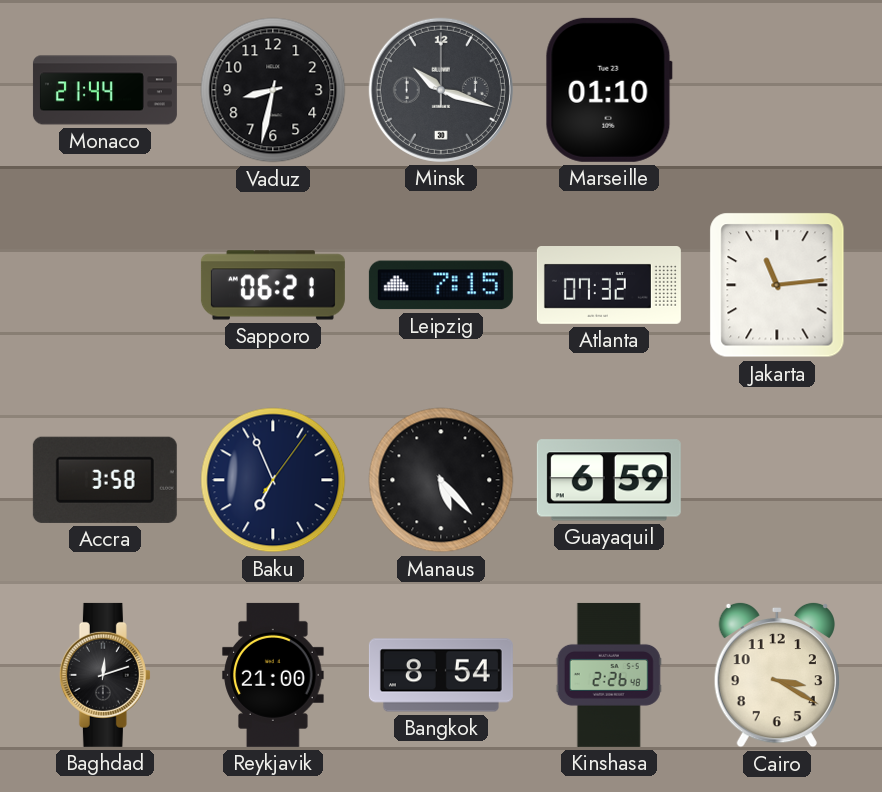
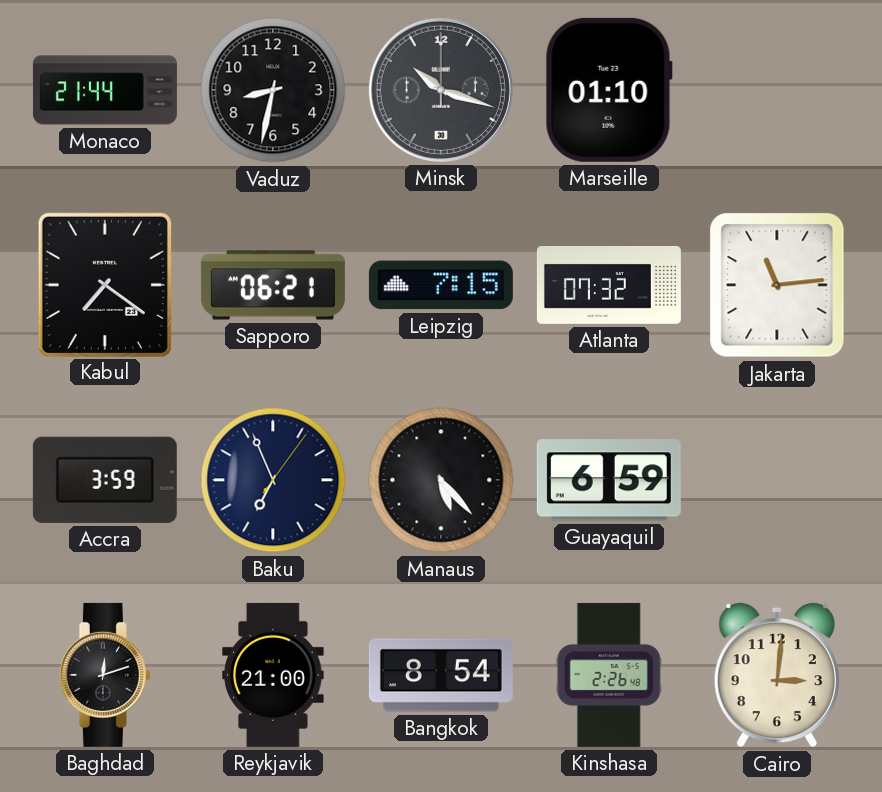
Kabul: none -> 7:21
Accra: 3:58 -> 3:59
Cairo: 3:20 -> 3:01
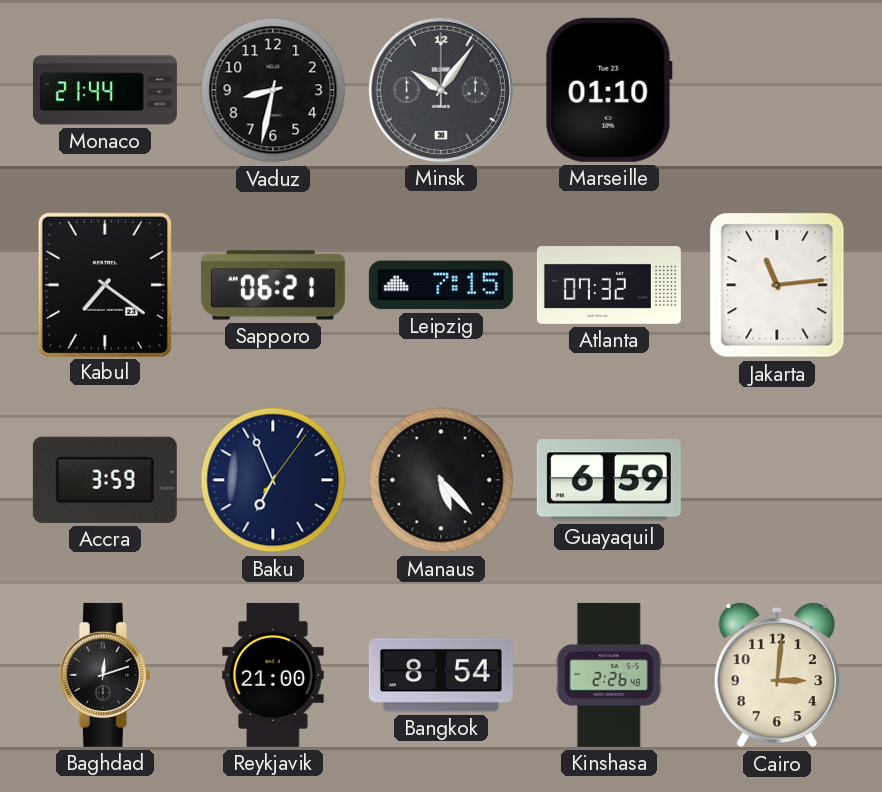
Minsk: 10:18 -> 10:06
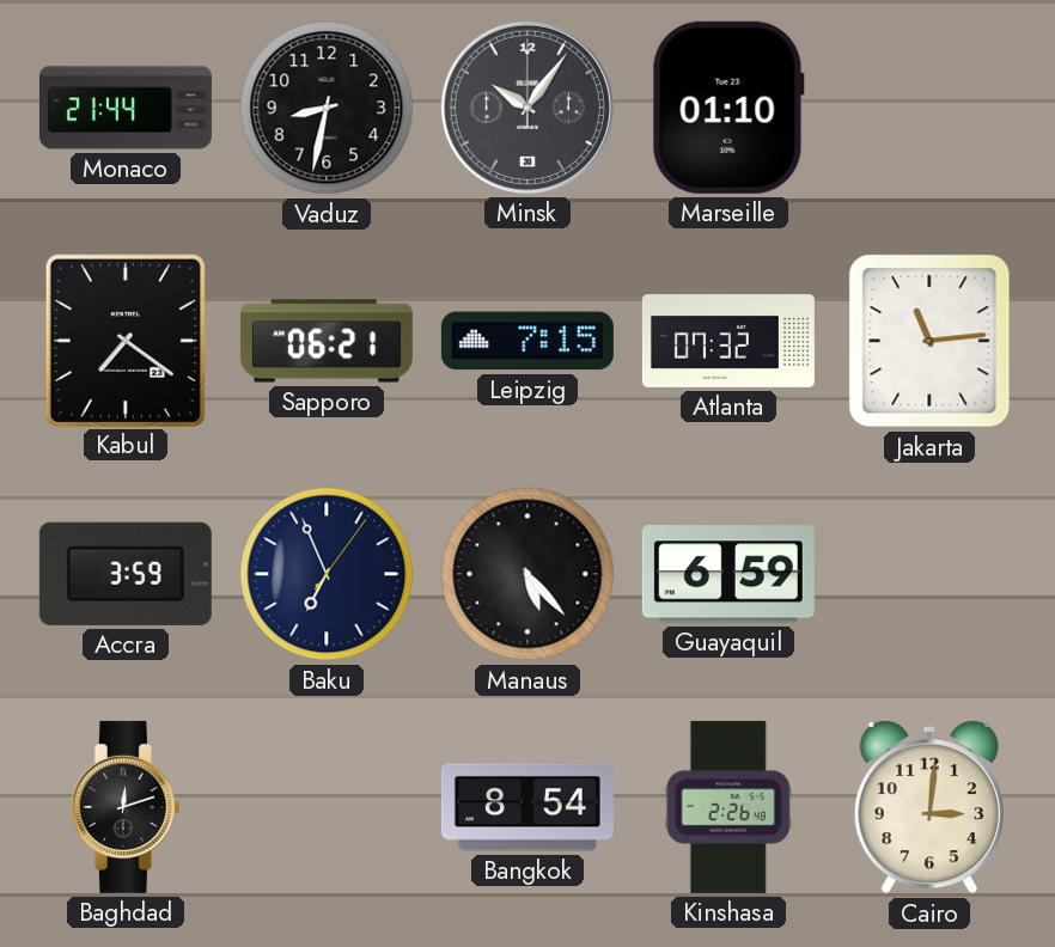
Reykjavik: 21:00 -> none
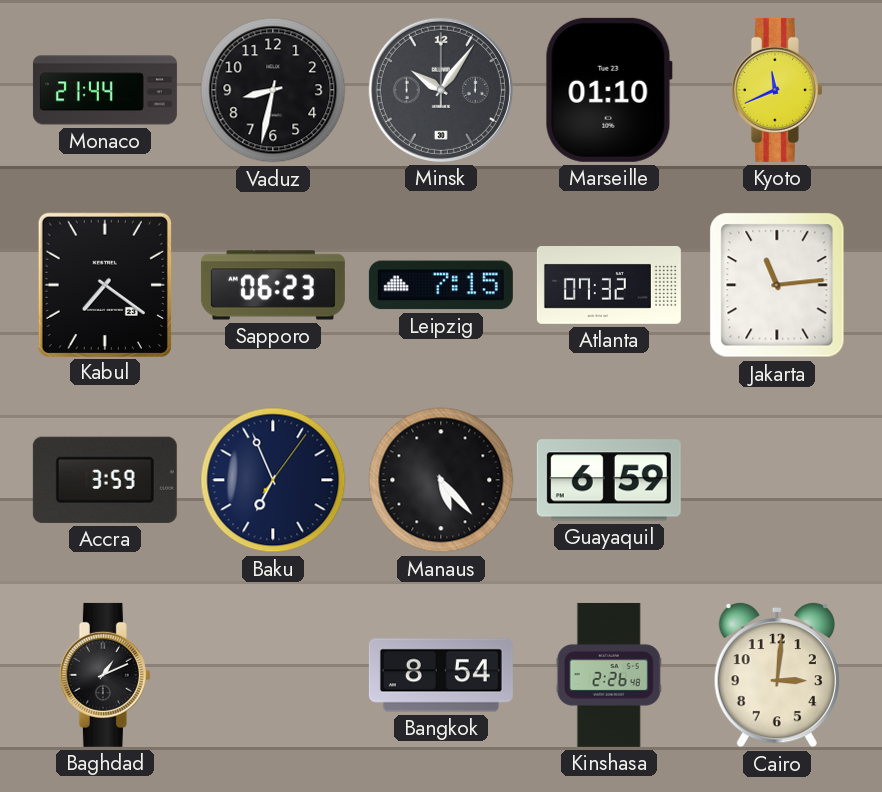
Kyoto: none -> 11:41
Sapporo: 06:21 -> 06:23
Baghdad: 12:12 -> 1:11
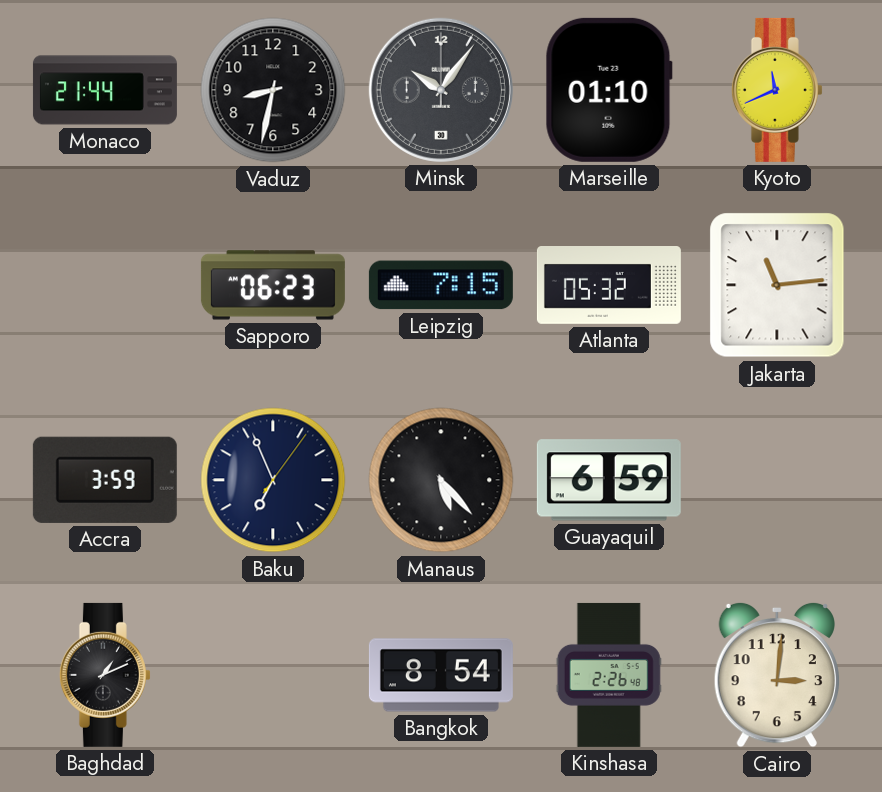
Kabul: 7:21 -> none
Atlanta: 07:32 -> 05:32
